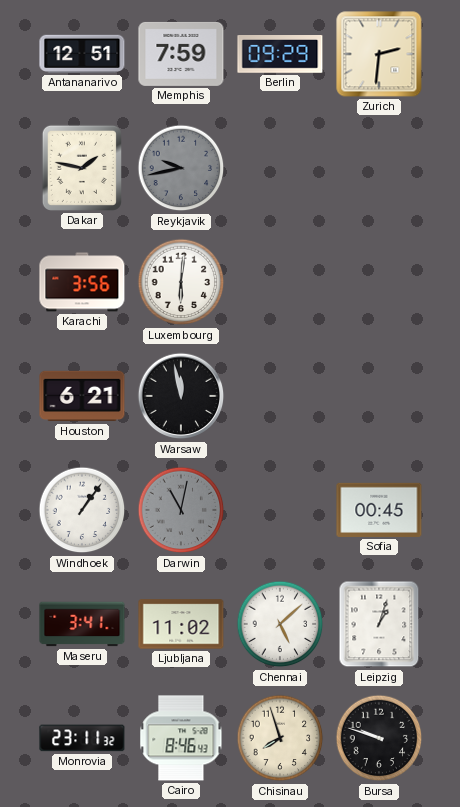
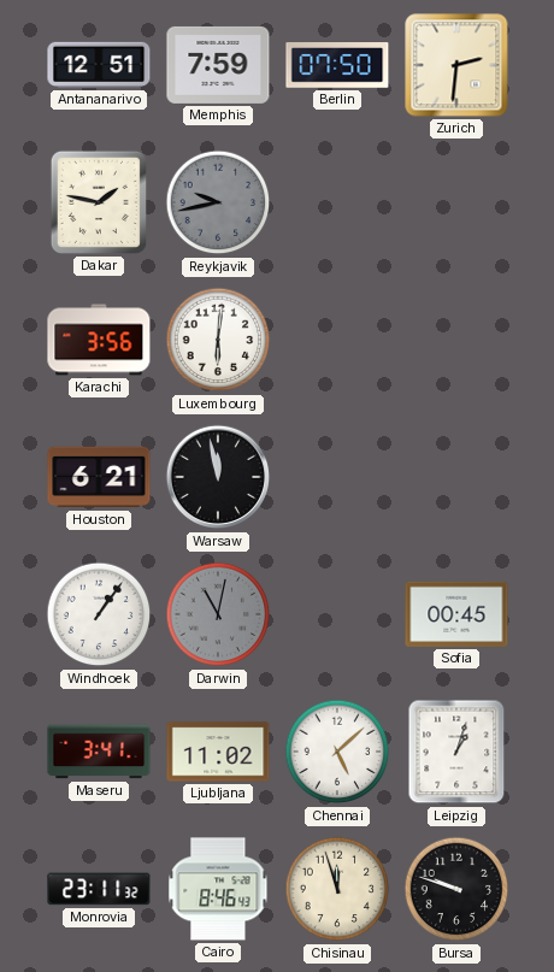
Berlin: 09:29 -> 07:50
Chisinau: 7:57 -> 11:57
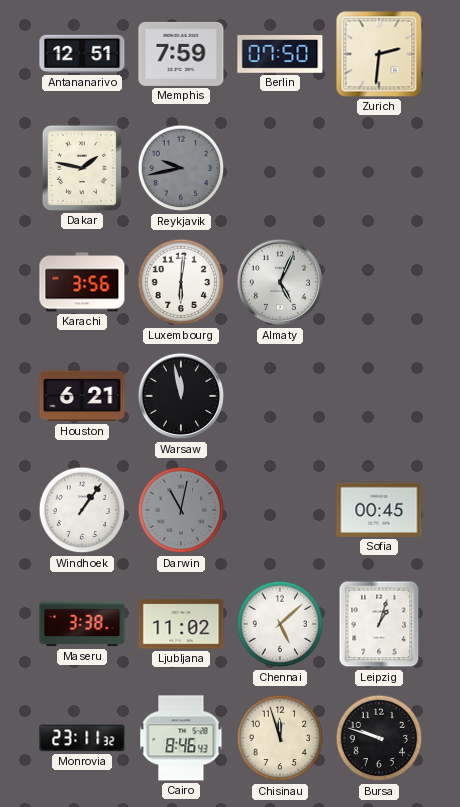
Almaty: none -> 5:04
Maseru: 3:41 -> 3:38
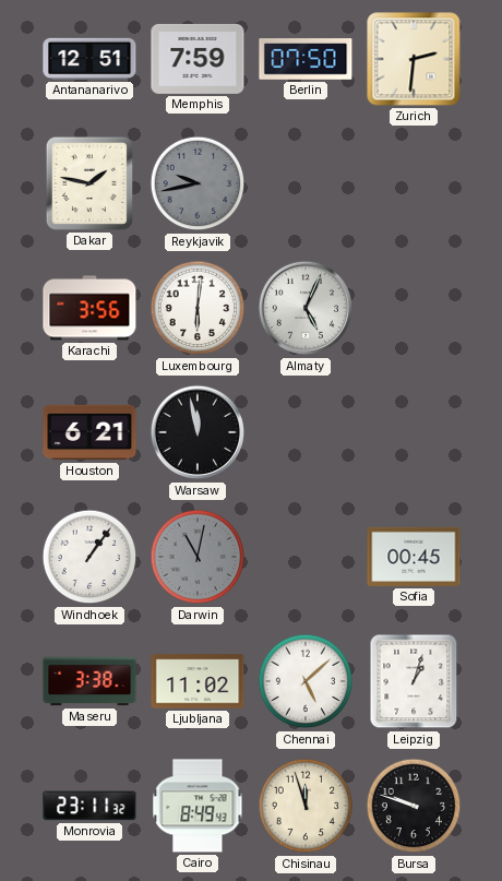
Cairo: 8:46 -> 8:49
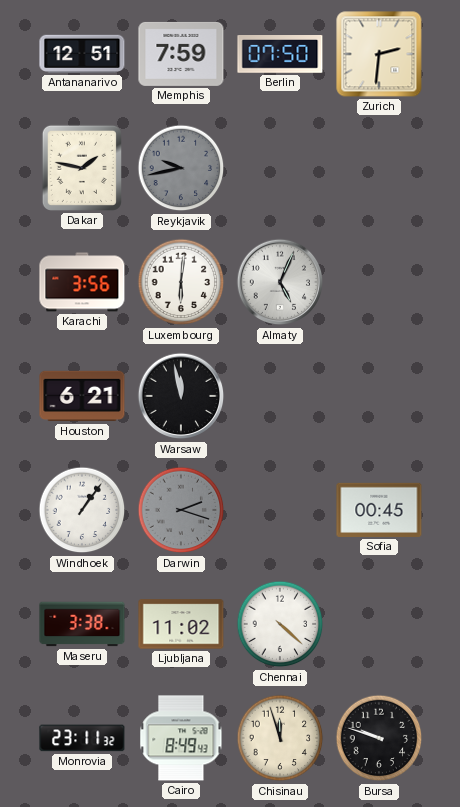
Darwin: 11:02 -> 2:18
Chennai: 5:08 -> 4:22
Leipzig: 1:03 -> none
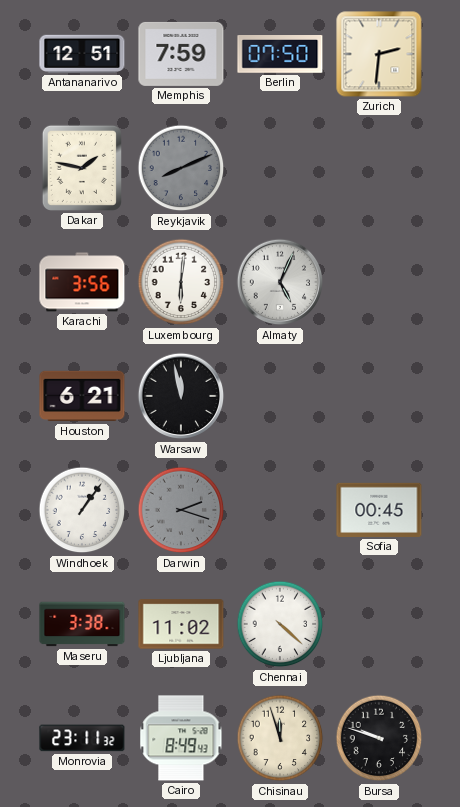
Reykjavik: 9:43 -> 8:11
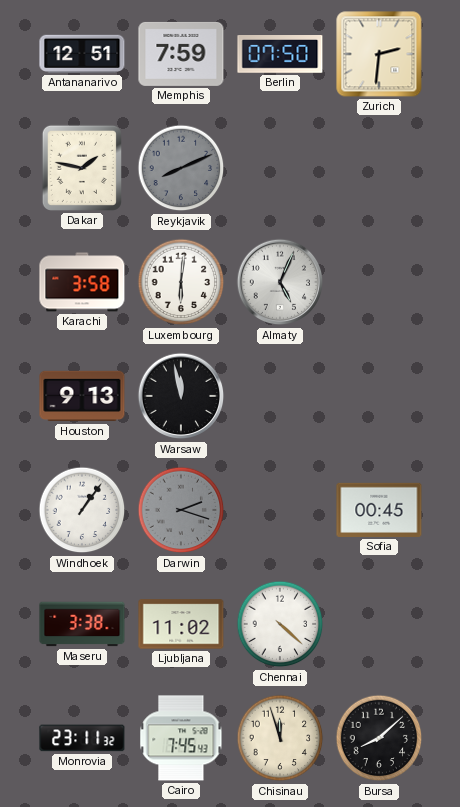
Karachi: 3:56 -> 3:58
Houston: 6:21 -> 9:13
Cairo: 8:49 -> 7:45
Bursa: 9:48 -> 8:08
